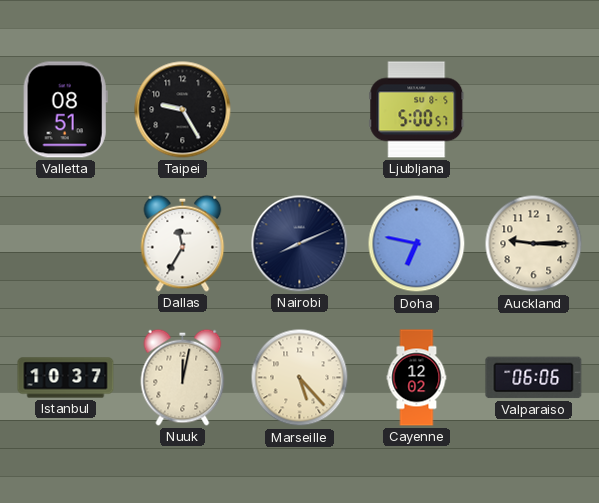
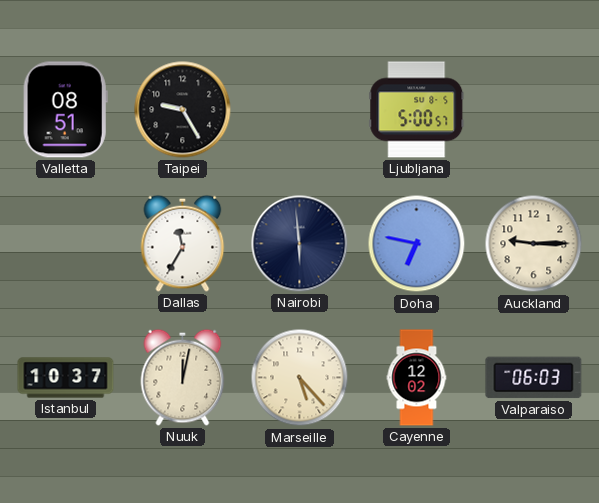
Nairobi: 8:11 -> 5:59
Valparaiso: 06:06 -> 06:03
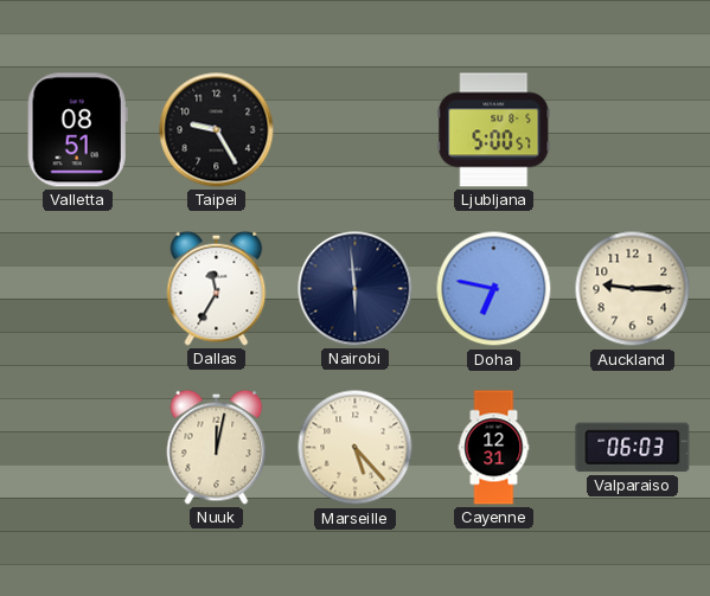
Istanbul: 10:37 -> none
Cayenne: 12:02 -> 12:31
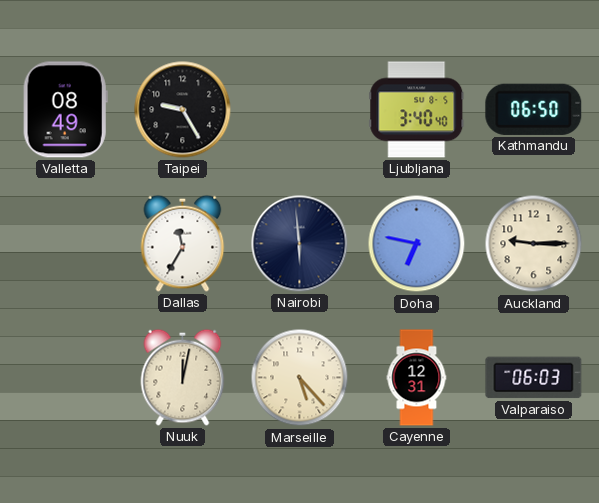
Valletta: 08:51 -> 08:49
Ljubljana: 5:00 -> 3:40
Kathmandu: none -> 06:50
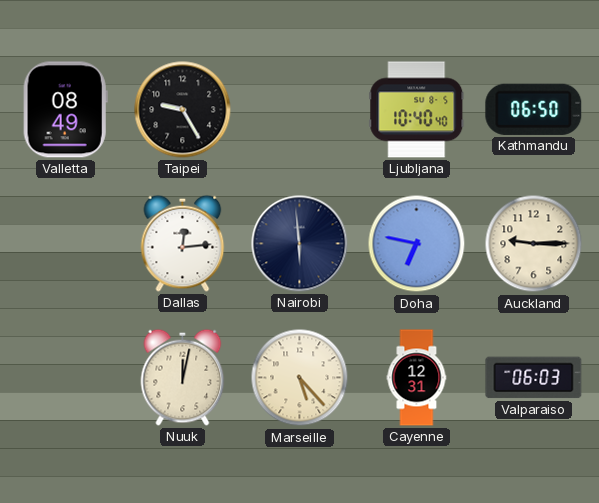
Ljubljana: 3:40 -> 10:40
Dallas: 11:35 -> 12:14
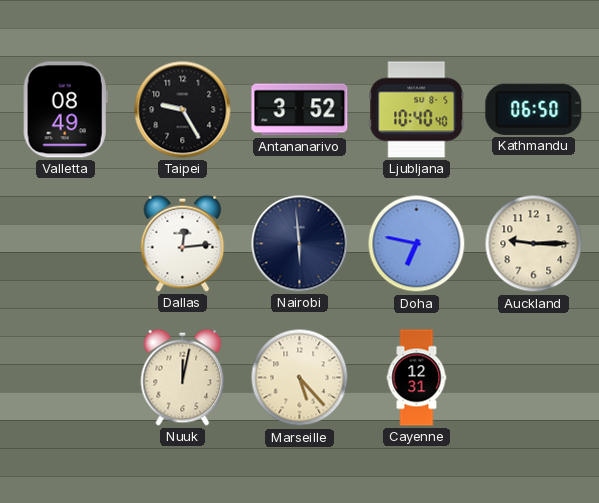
Antananarivo: none -> 3:52
Valparaiso: 06:03 -> none
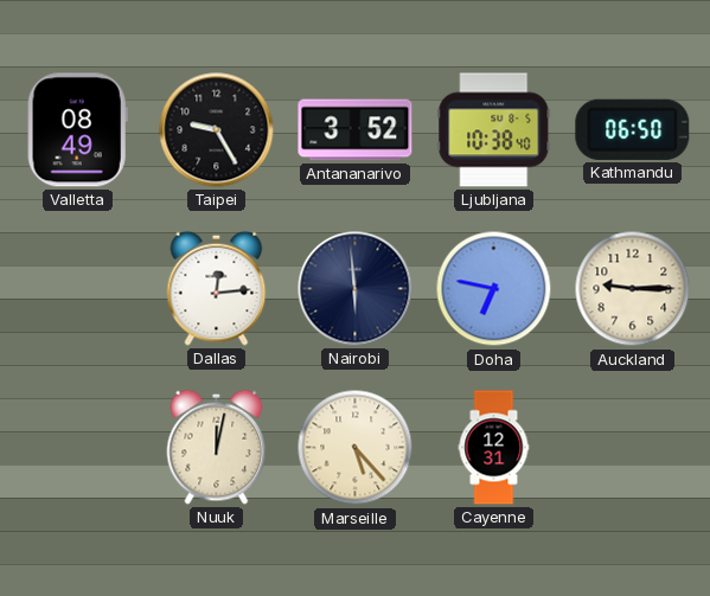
Ljubljana: 10:40 -> 10:38
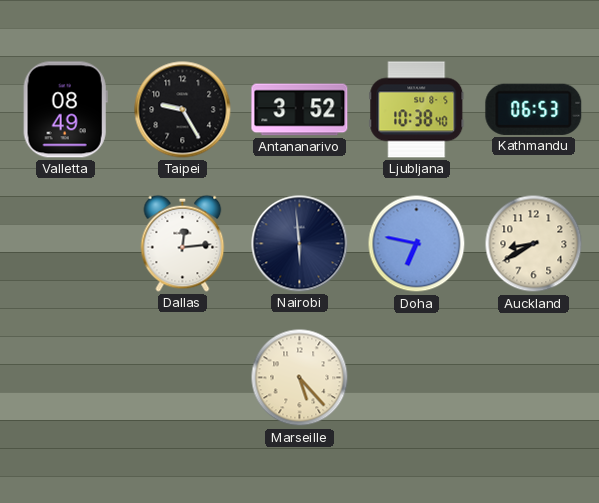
Kathmandu: 06:50 -> 06:53
Auckland: 9:15 -> 8:40
Nuuk: 12:02 -> none
Cayenne: 12:31 -> none
